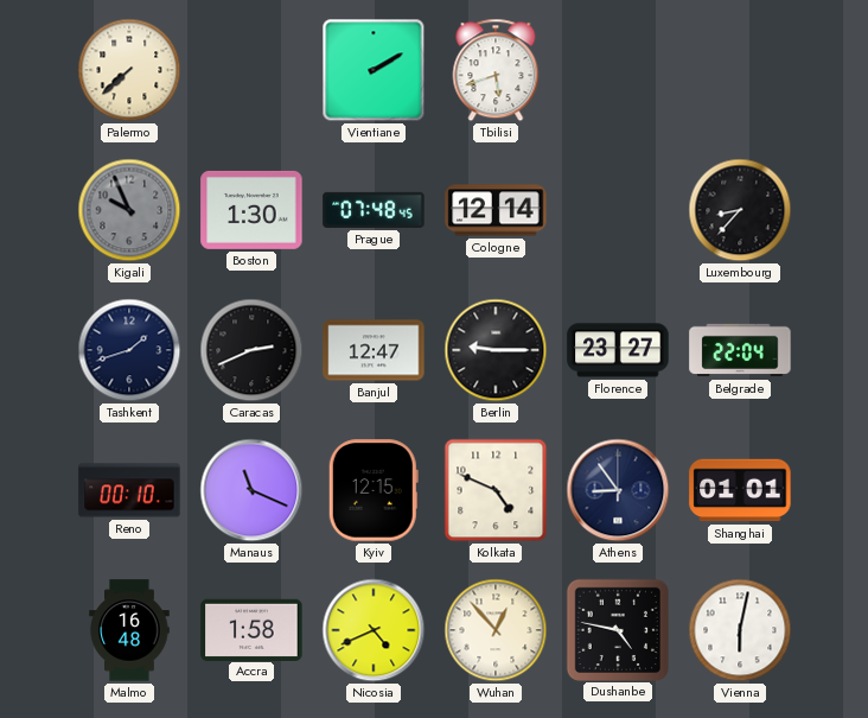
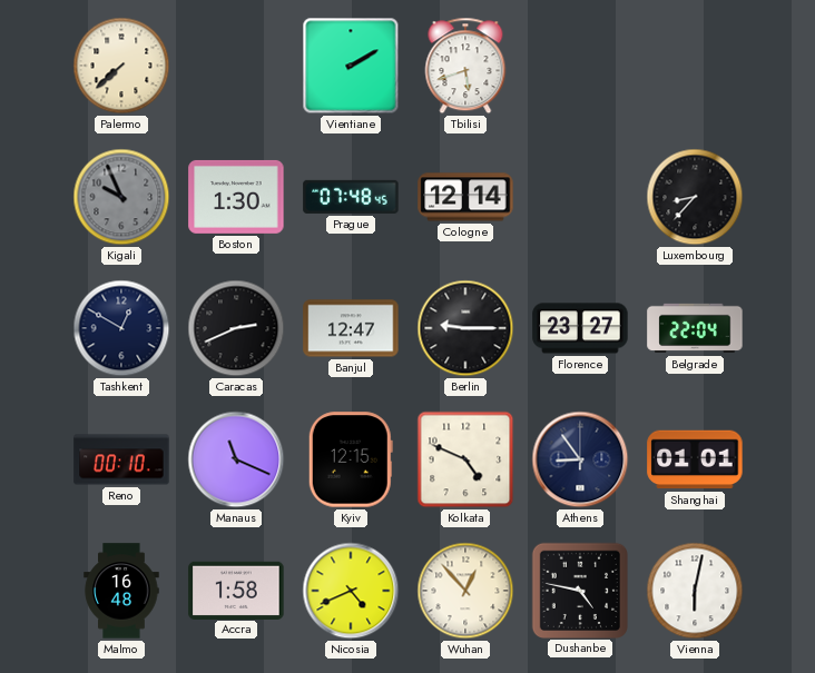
Tashkent: 1:42 -> 12:50
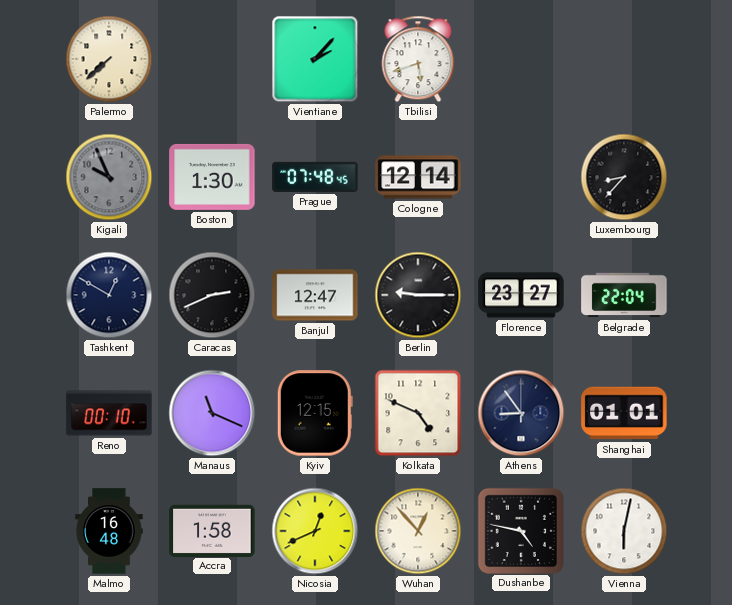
Vientiane: 2:10 -> 2:07
Nicosia: 4:41 -> 12:41
